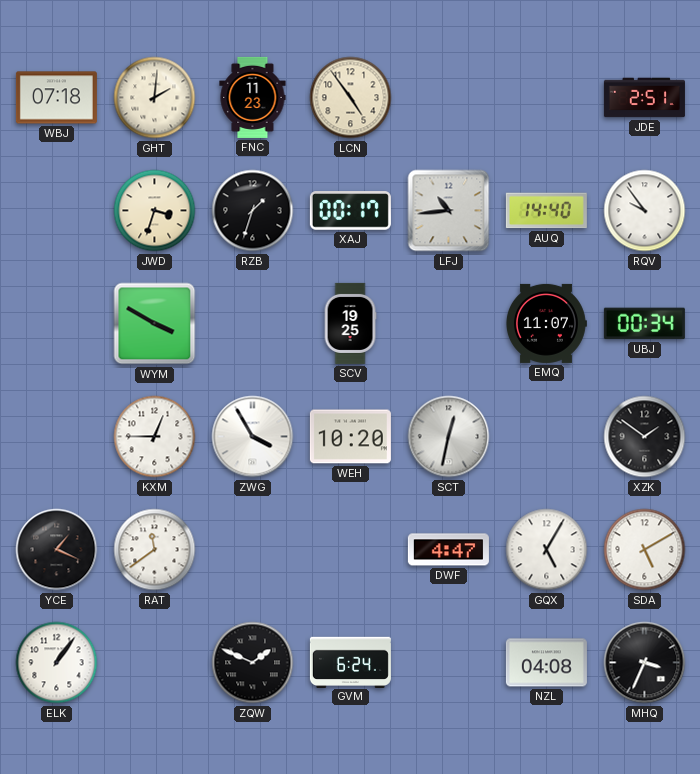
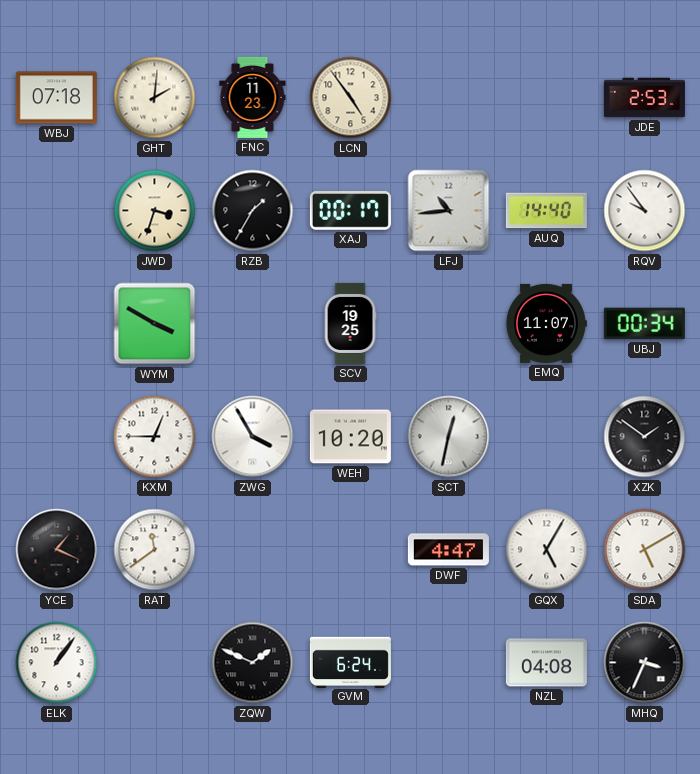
JDE: 2:51 -> 2:53
RZB: 1:33 -> 1:35
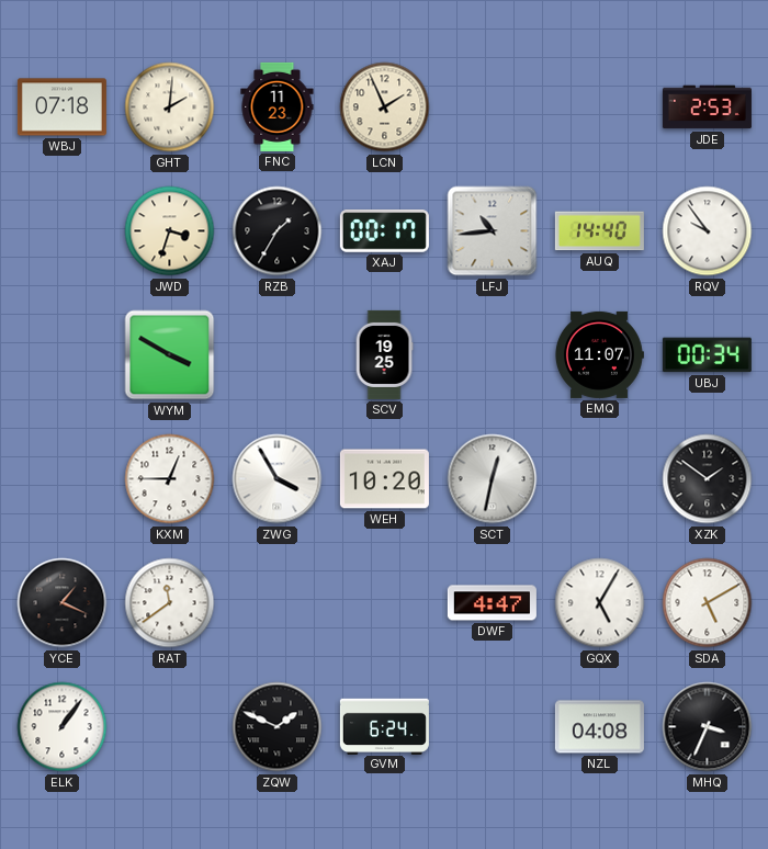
LCN: 4:54 -> 1:56
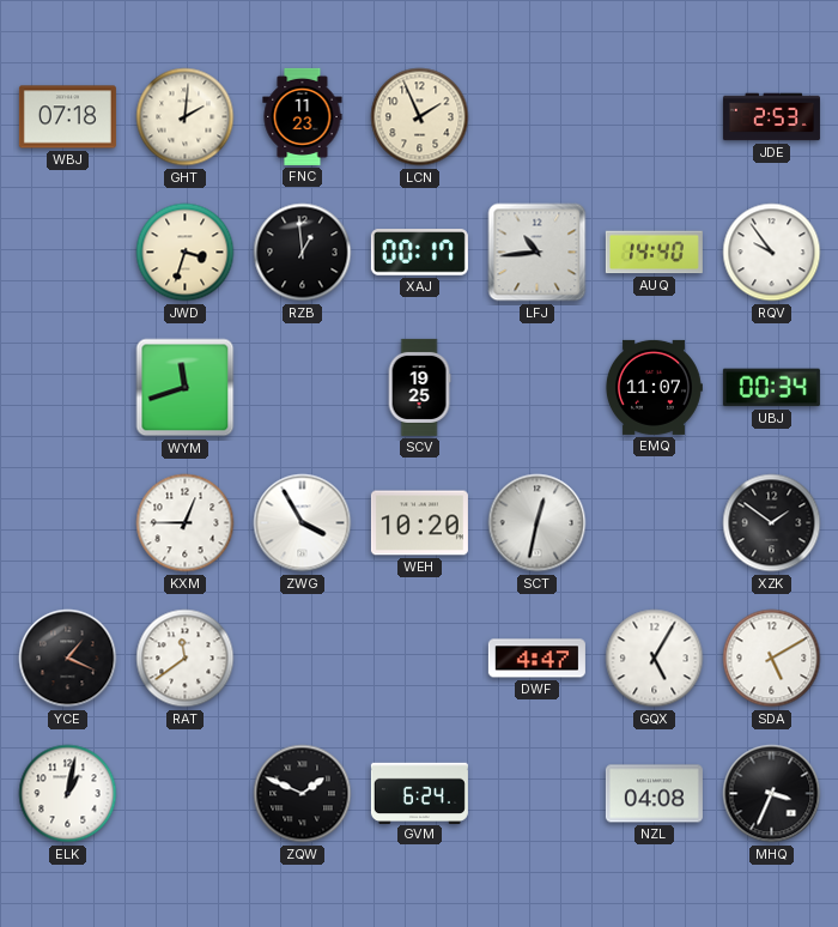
RZB: 1:35 -> 12:59
WYM: 3:50 -> 11:42
ELK: 1:06 -> 1:02
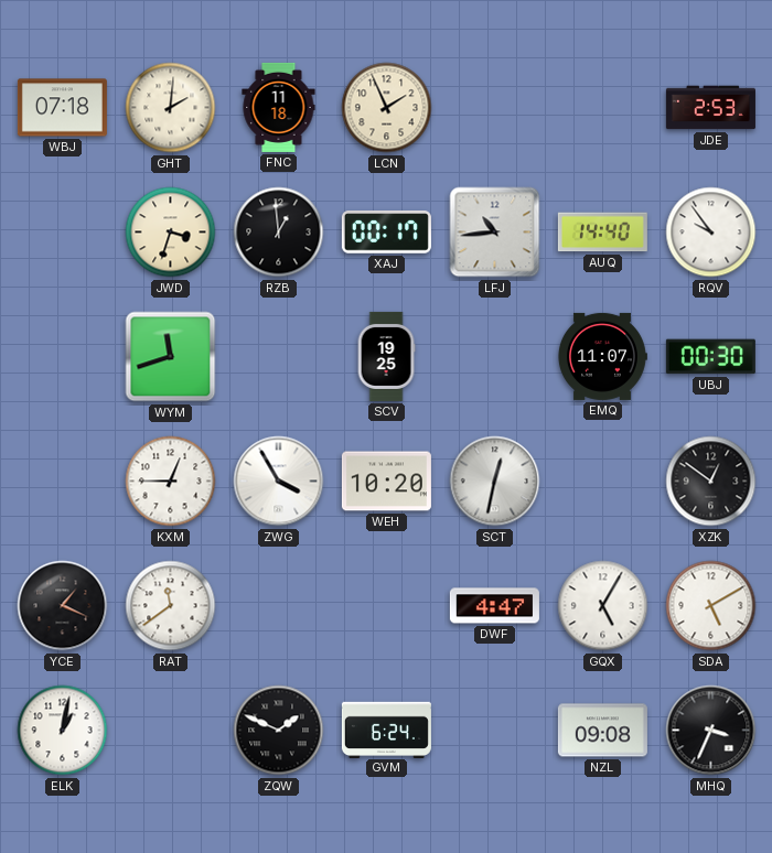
FNC: 11:23 -> 11:18
UBJ: 00:34 -> 00:30
XZK: 1:51 -> 12:51
NZL: 04:08 -> 09:08
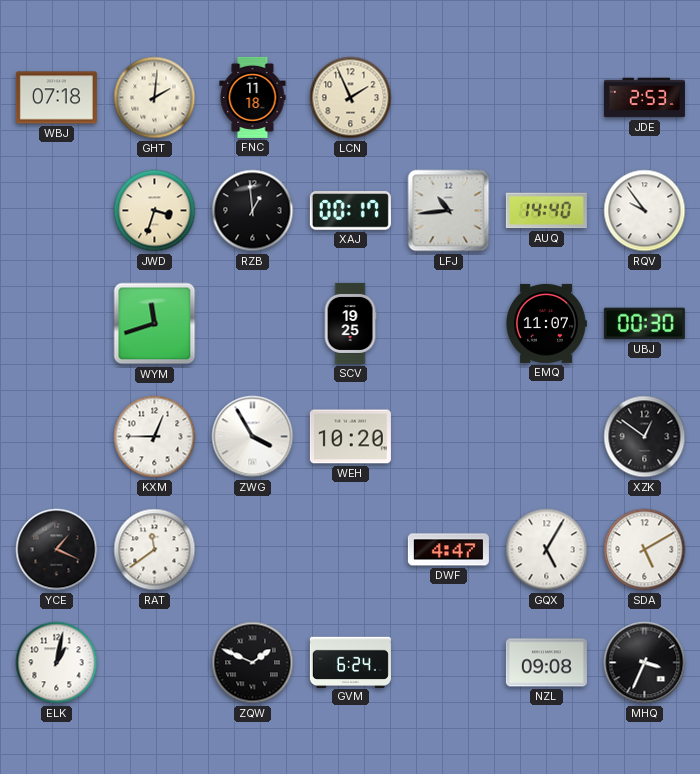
SCT: 12:32 -> none
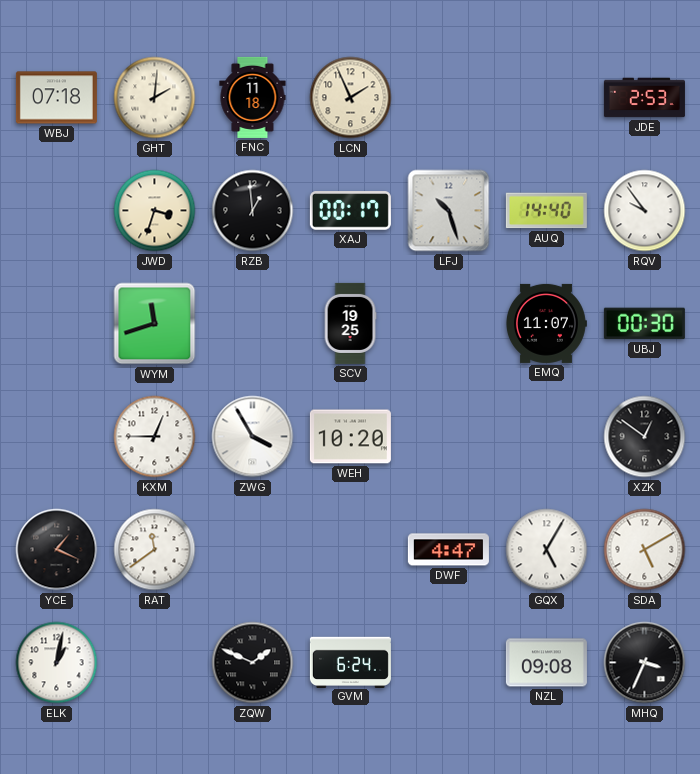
LFJ: 10:44 -> 10:27
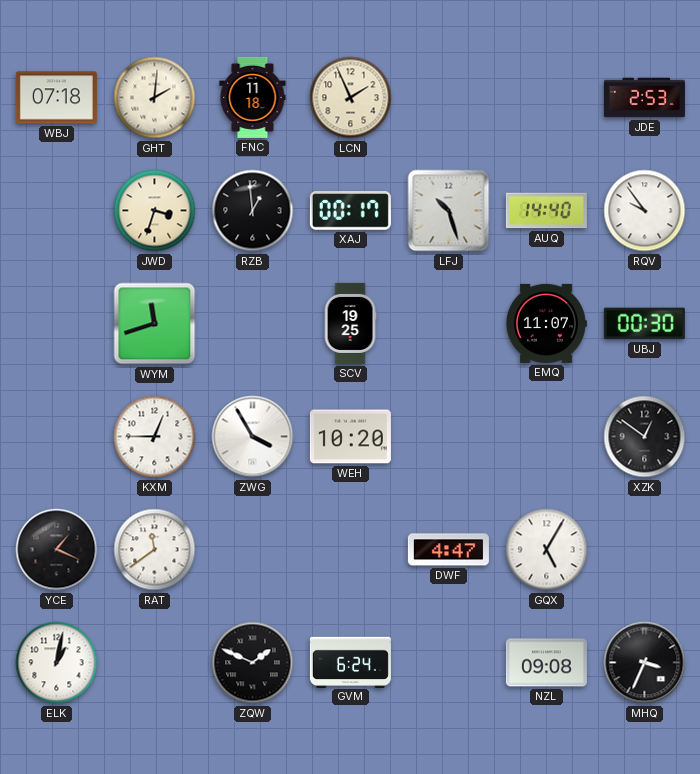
SDA: 5:10 -> none
